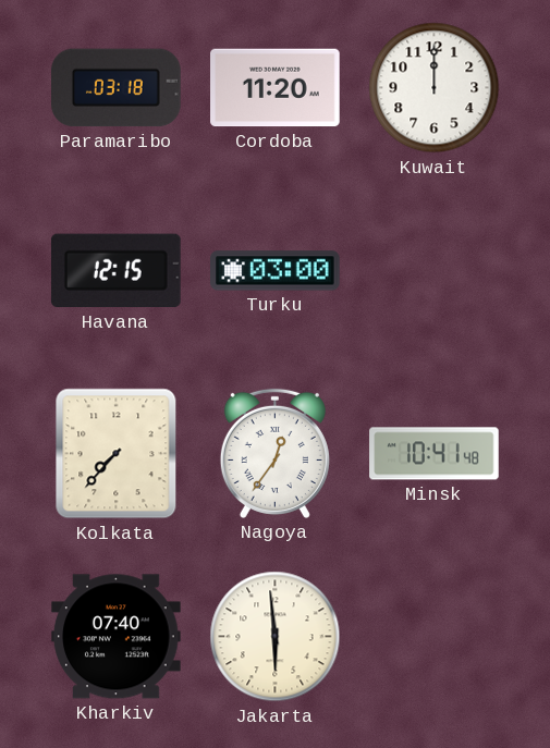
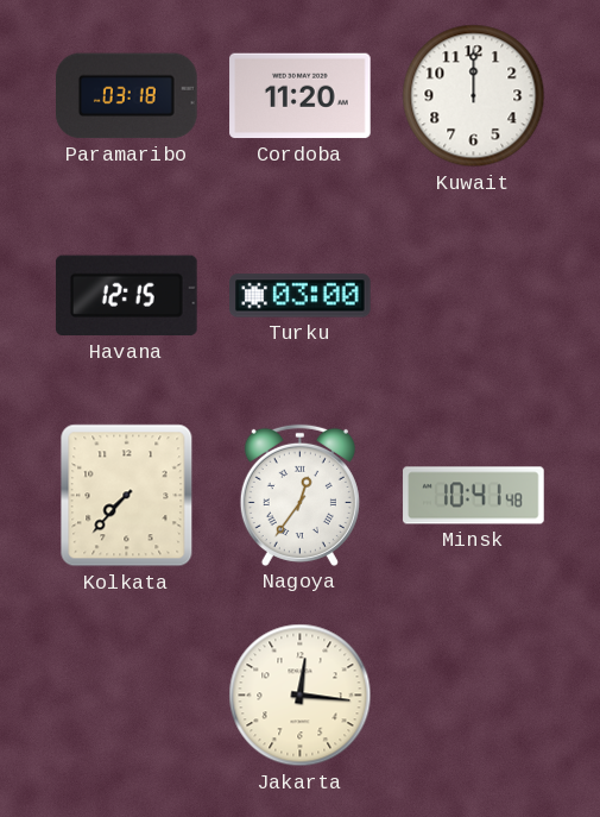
Kharkiv: 07:40 -> none
Jakarta: 5:59 -> 12:16
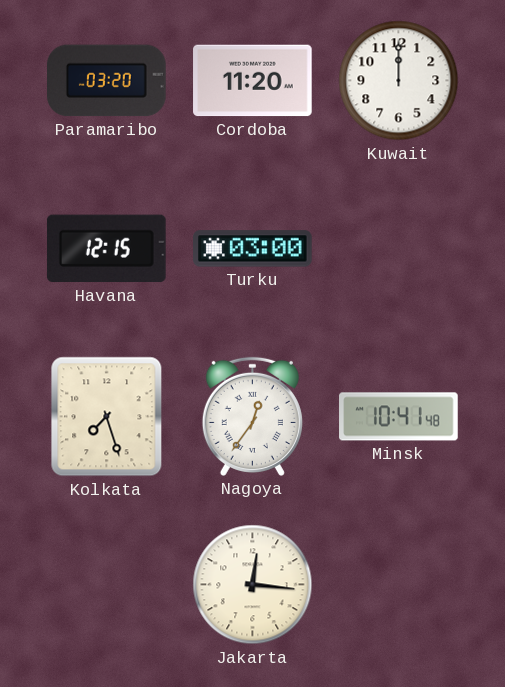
Paramaribo: 03:18 -> 03:20
Kolkata: 7:37 -> 7:27
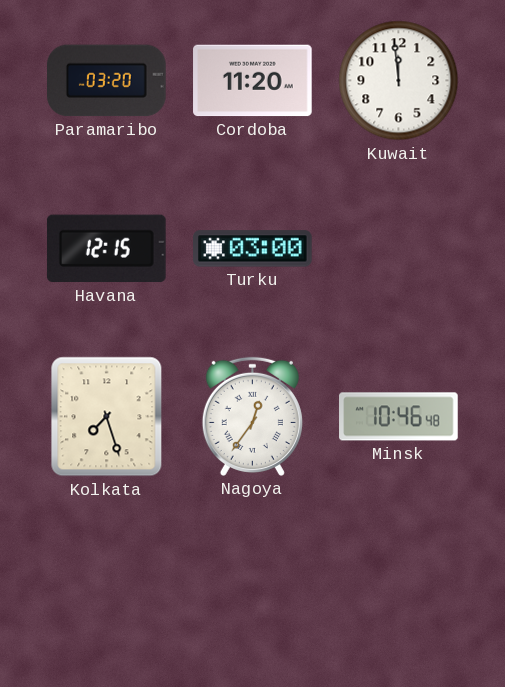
Kuwait: 12:00 -> 11:59
Minsk: 10:41 -> 10:46
Jakarta: 12:16 -> none
